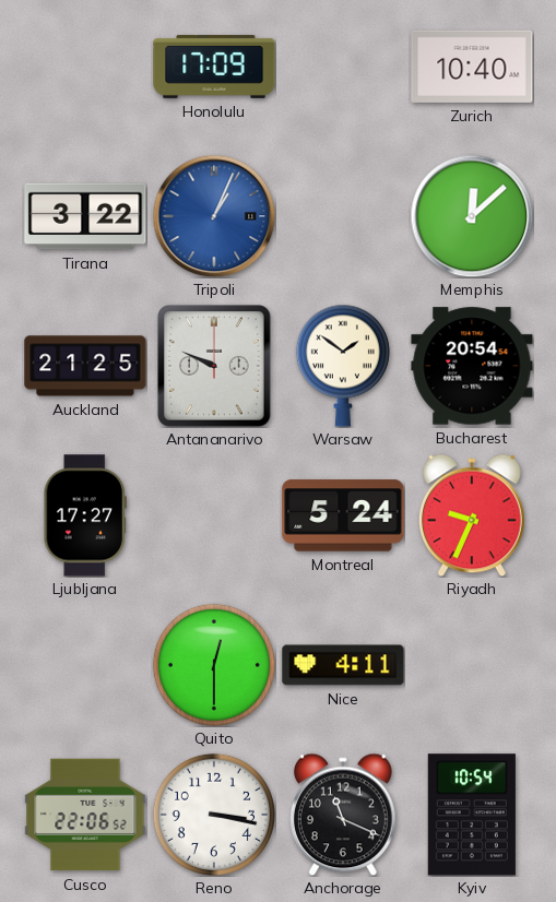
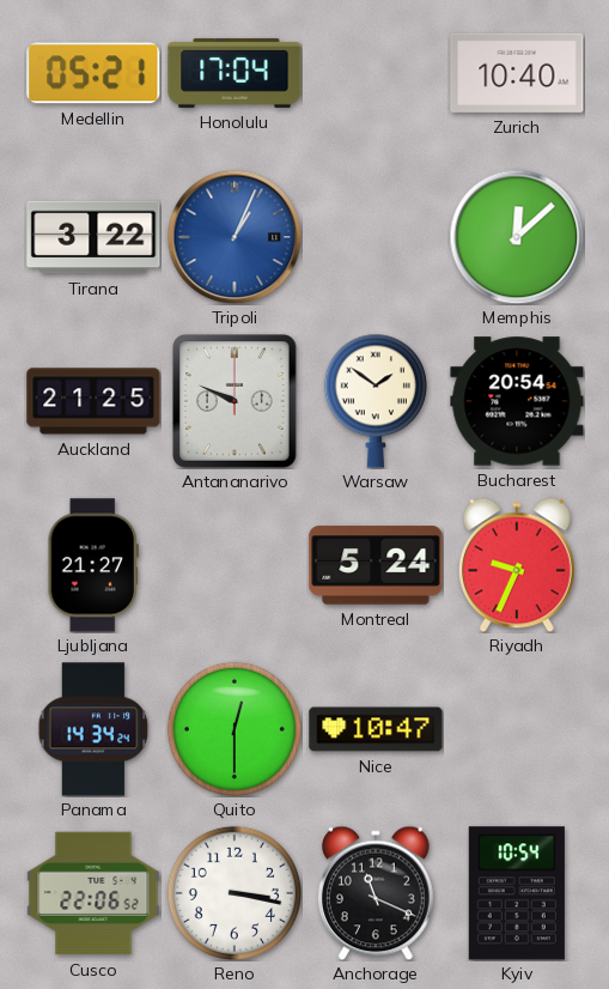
Medellin: none -> 05:21
Honolulu: 17:09 -> 17:04
Ljubljana: 17:27 -> 21:27
Panama: none -> 14:34
Nice: 4:11 -> 10:47
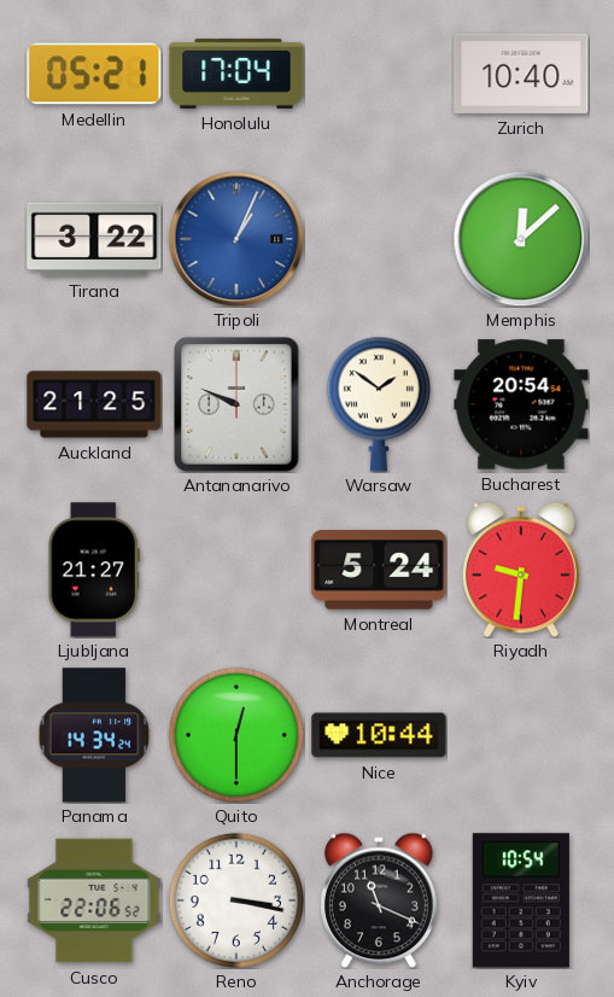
Riyadh: 9:34 -> 9:31
Nice: 10:47 -> 10:44
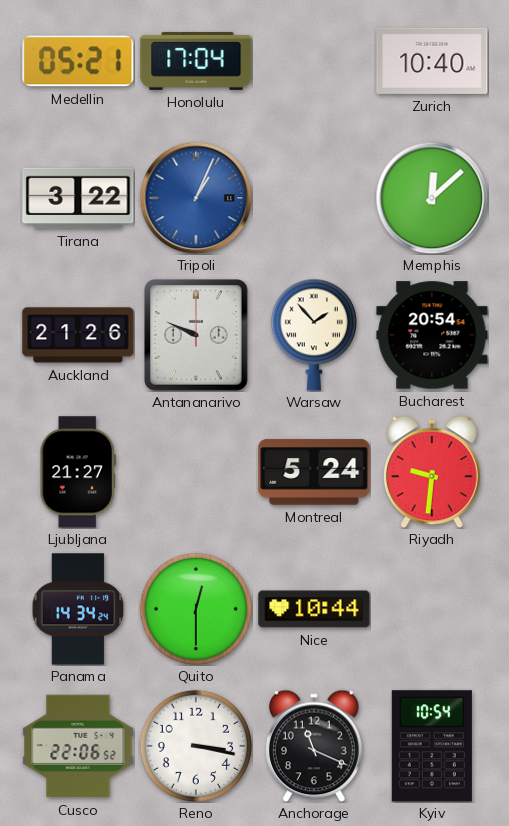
Auckland: 21:25 -> 21:26
Warsaw: 1:51 -> 1:53
